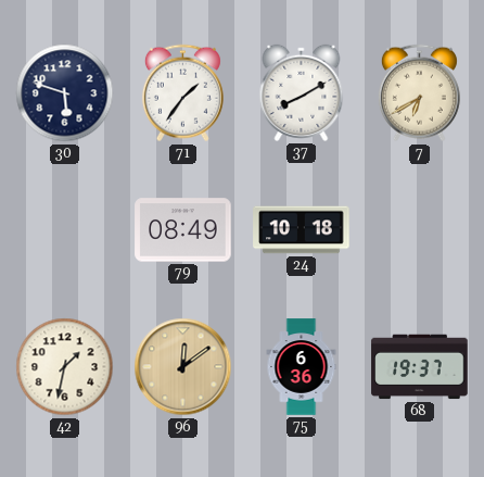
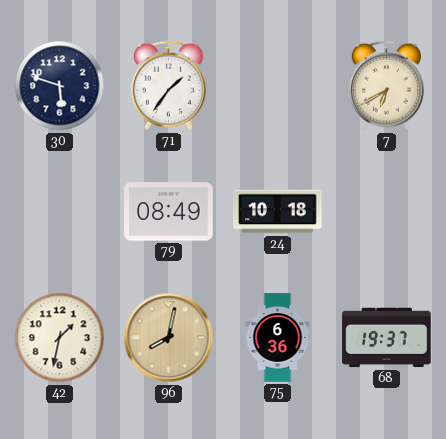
37: 8:10 -> none
96: 12:09 -> 8:02
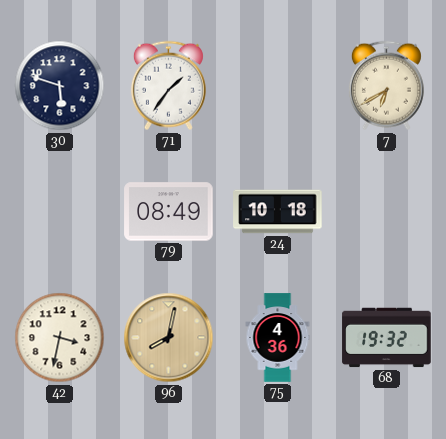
42: 1:32 -> 3:32
75: 6:36 -> 4:36
68: 19:37 -> 19:32
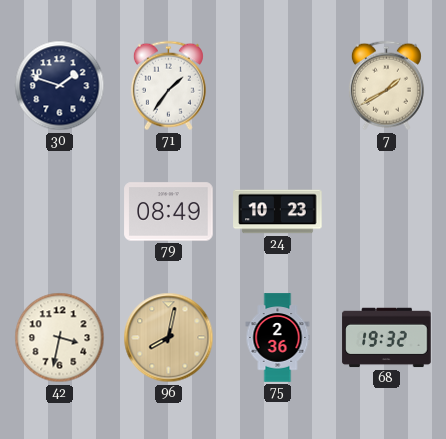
30: 5:48 -> 1:48
7: 6:40 -> 1:40
24: 10:18 -> 10:23
75: 4:36 -> 2:36
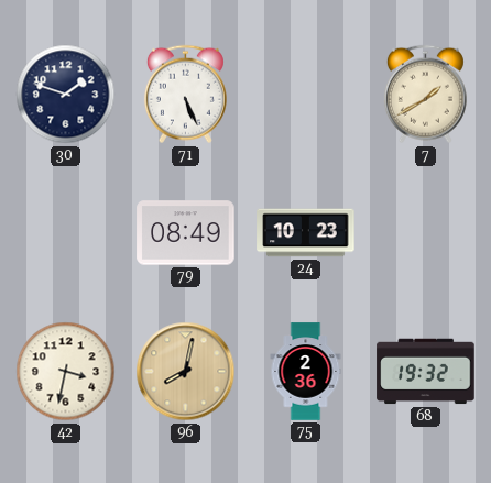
71: 1:36 -> 5:26
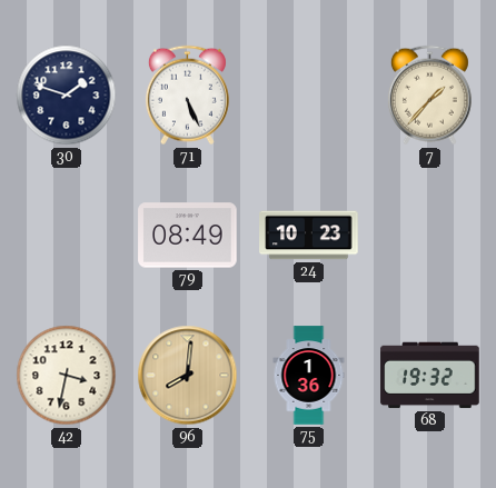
7: 1:40 -> 1:37
96: 8:02 -> 8:01
75: 2:36 -> 1:36
